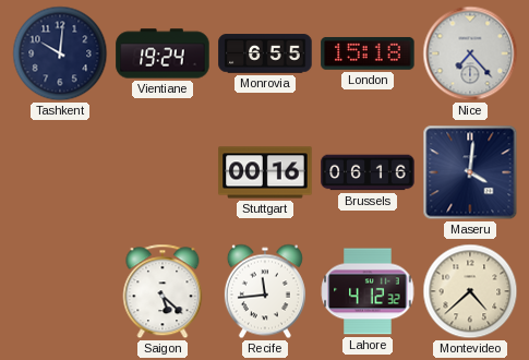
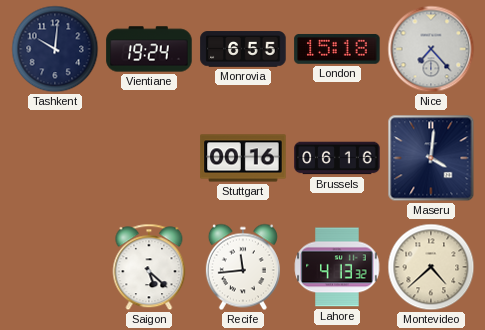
Lahore: 4:12 -> 4:13
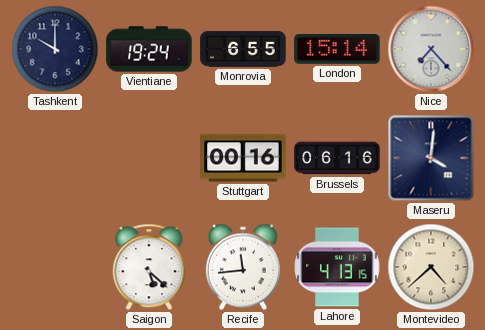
Tashkent: 10:01 -> 10:00
London: 15:18 -> 15:14
Lahore: 4:13:32 -> 4:13:15
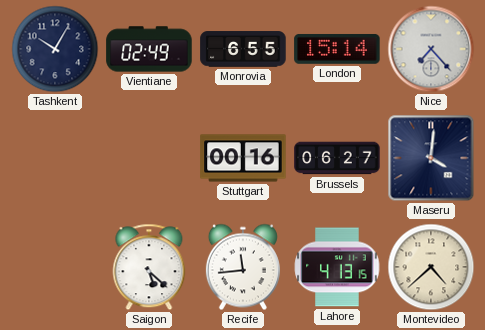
Tashkent: 10:00 -> 10:05
Vientiane: 19:24 -> 02:49
Brussels: 06:16 -> 06:27
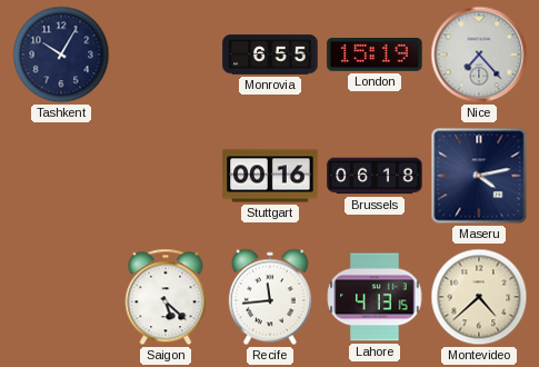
Vientiane: 02:49 -> none
London: 15:14 -> 15:19
Brussels: 06:27 -> 06:18
Maseru: 4:01 -> 4:13
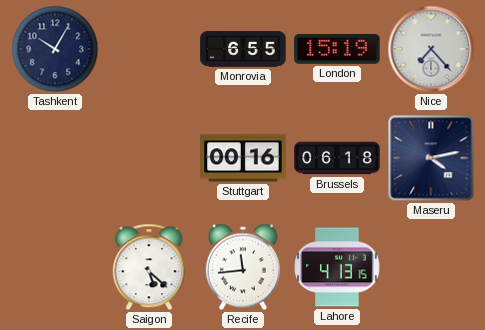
Montevideo: 4:38 -> none
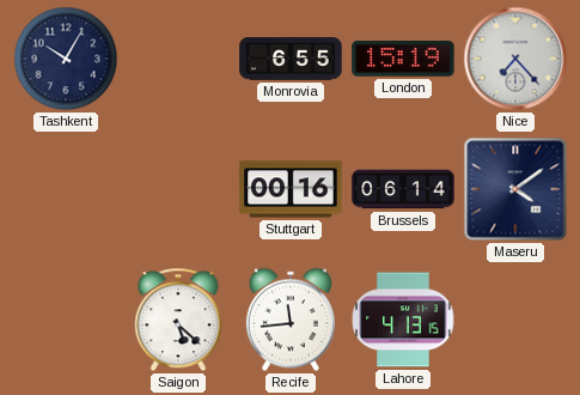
Brussels: 06:18 -> 06:14
Maseru: 4:13 -> 4:09
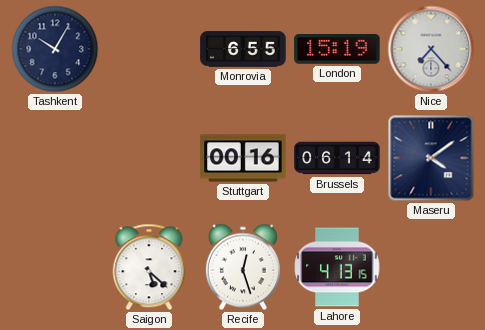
Recife: 11:44 -> 12:27
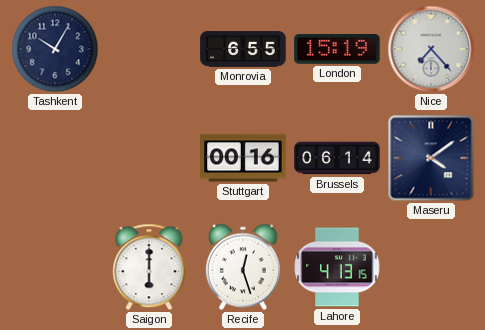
Saigon: 5:22 -> 6:00
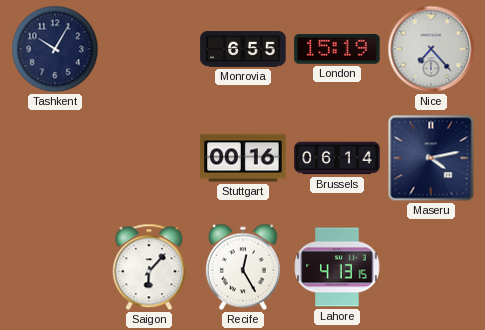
Maseru: 4:09 -> 4:13
Saigon: 6:00 -> 6:07
Recife: 12:27 -> 12:25
